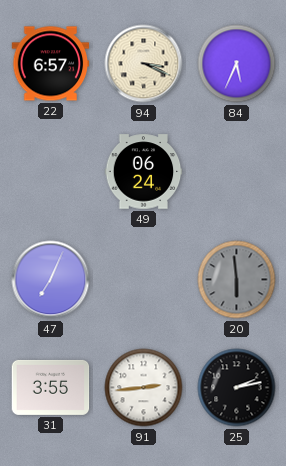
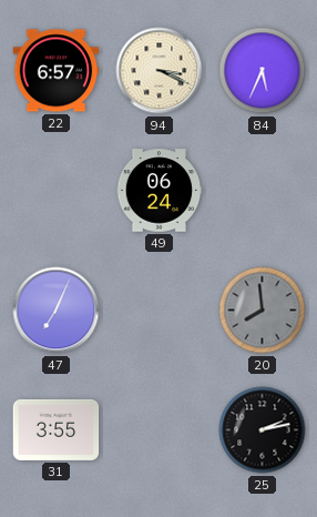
20: 5:59 -> 7:59
91: 2:44 -> none
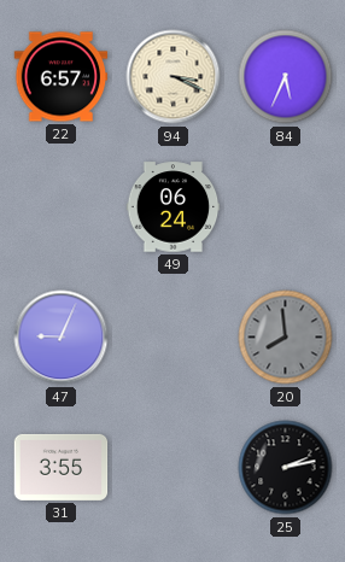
47: 7:04 -> 9:04
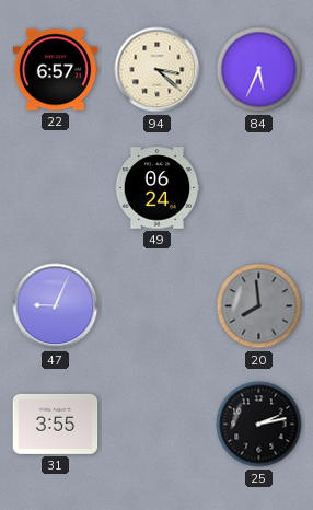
94: 3:19 -> 3:22
